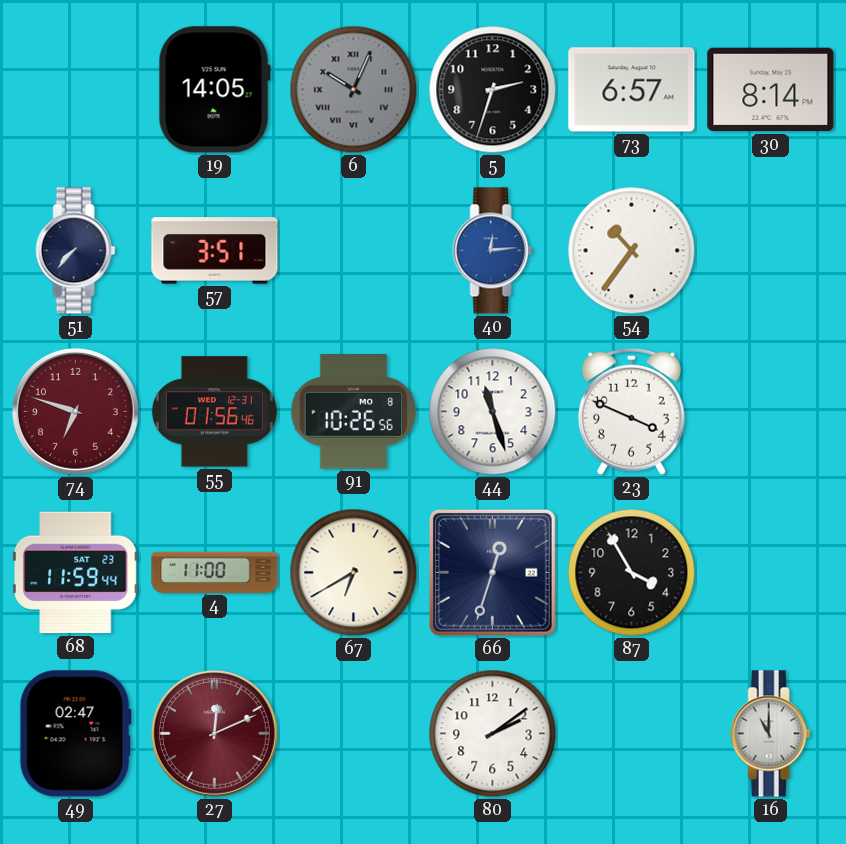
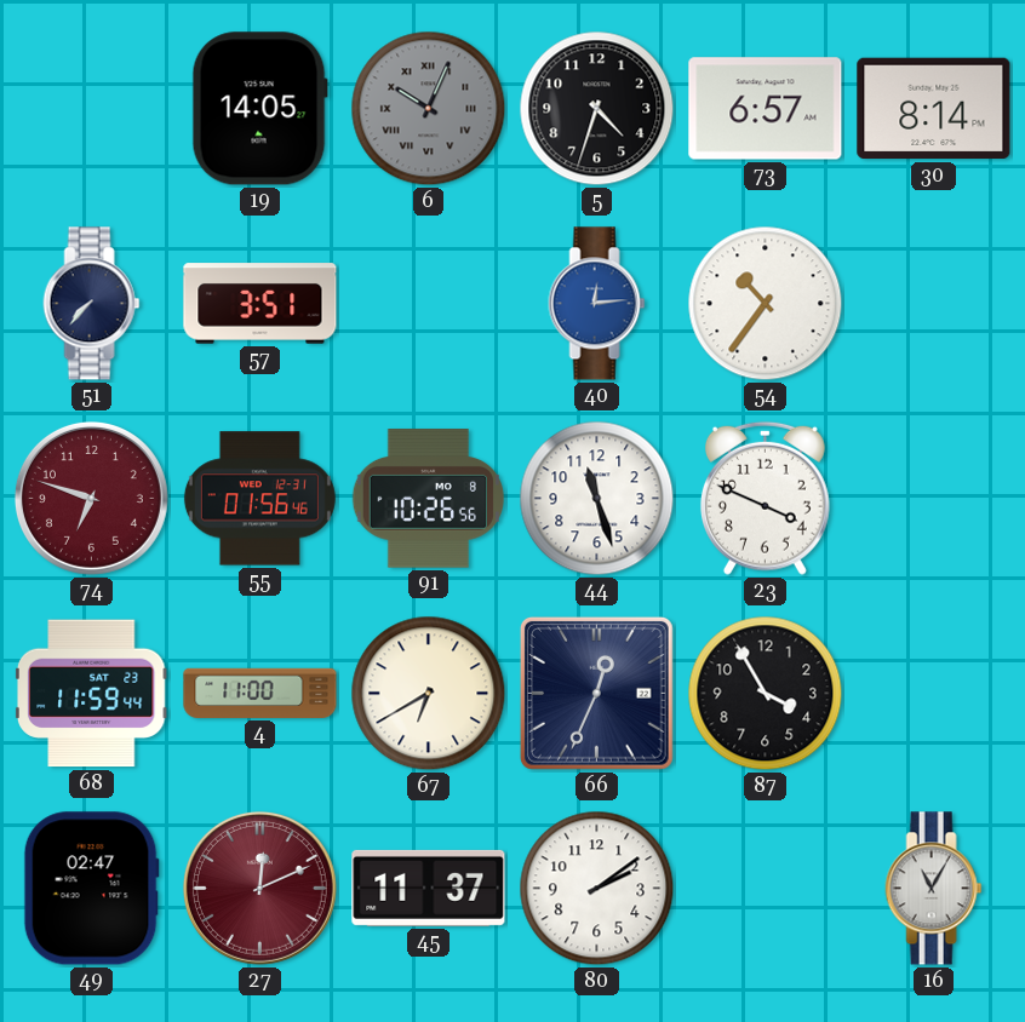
5: 2:33 -> 4:33
66: 12:33 -> 12:34
45: none -> 11:37
16: 11:00 -> 11:05
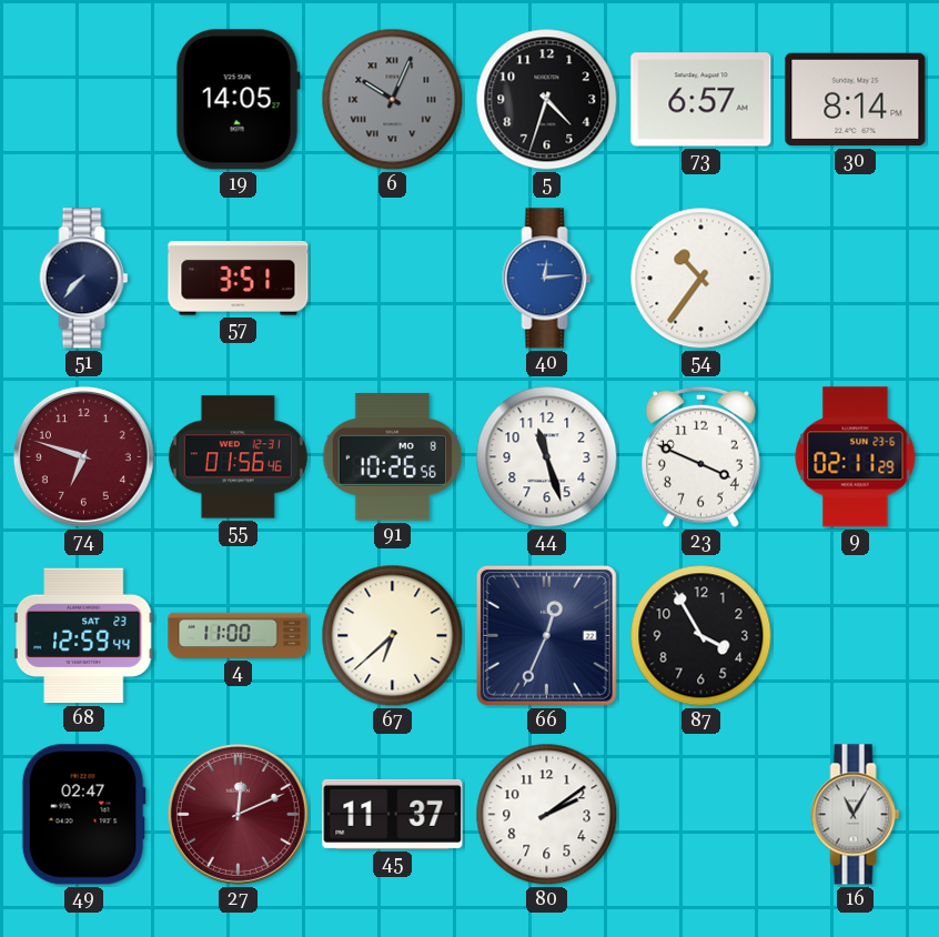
9: none -> 02:11
68: 11:59 -> 12:59
67: 6:40 -> 6:38
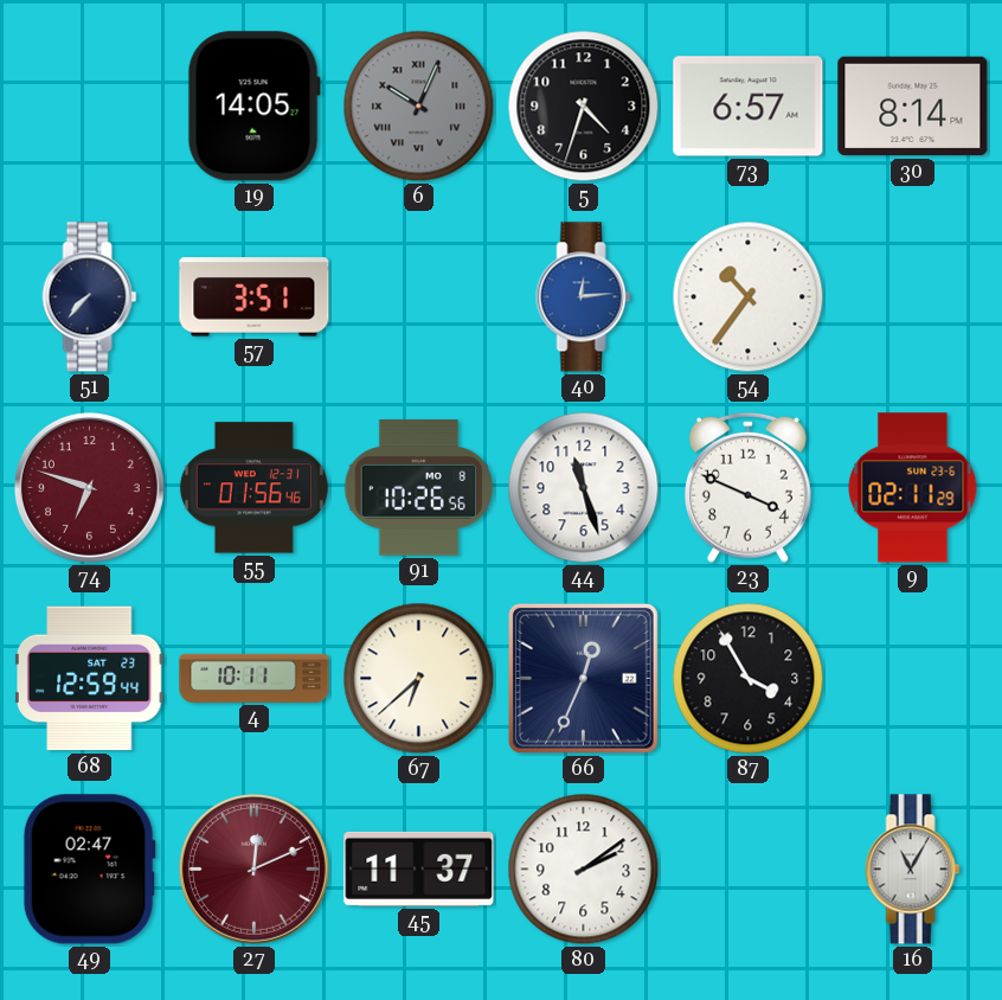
4: 11:00 -> 10:11
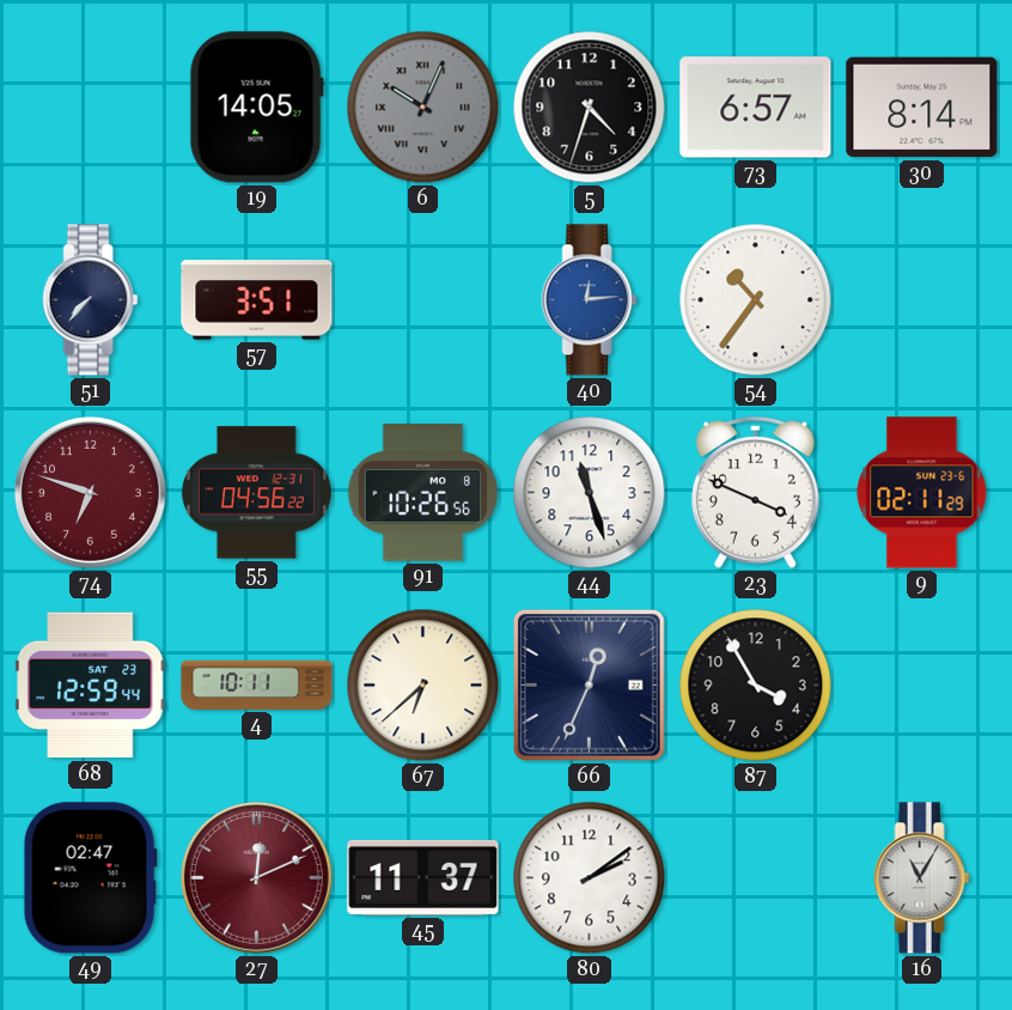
55: 01:56 -> 04:56
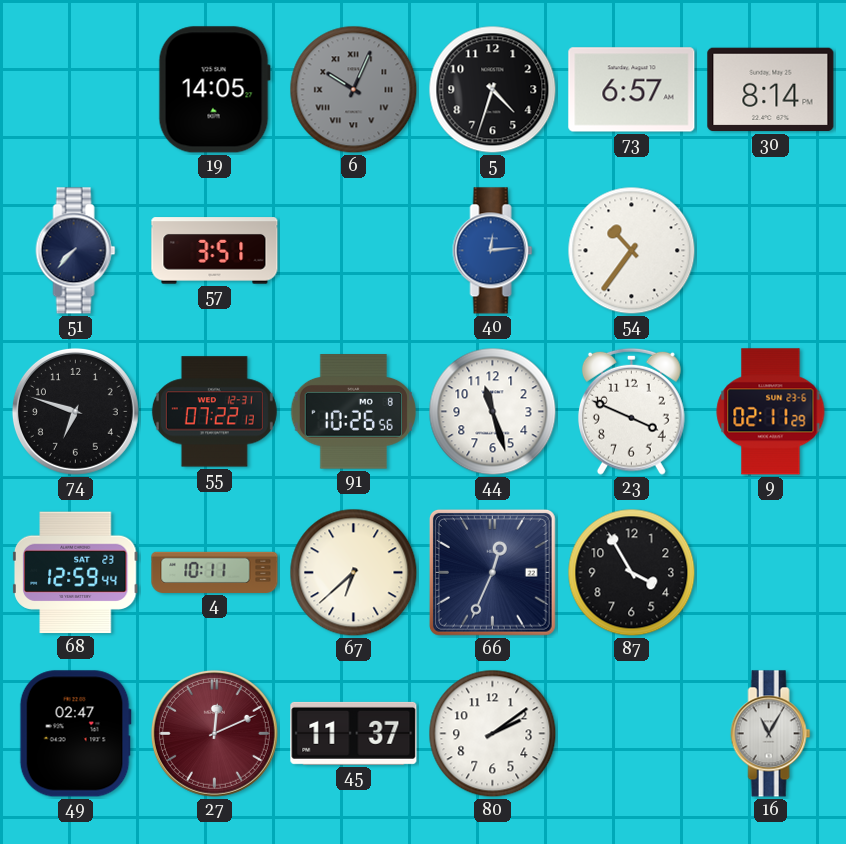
74 dial: burgundy -> black
55: 04:56 -> 07:22
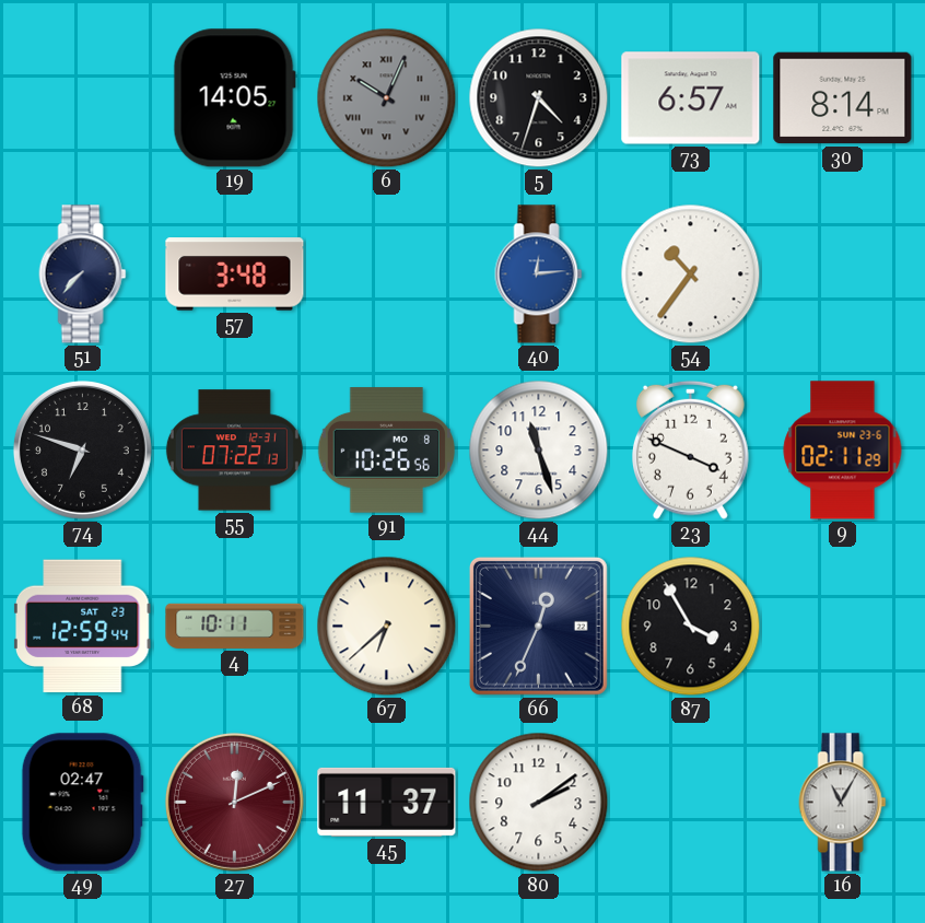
57: 3:51 -> 3:48
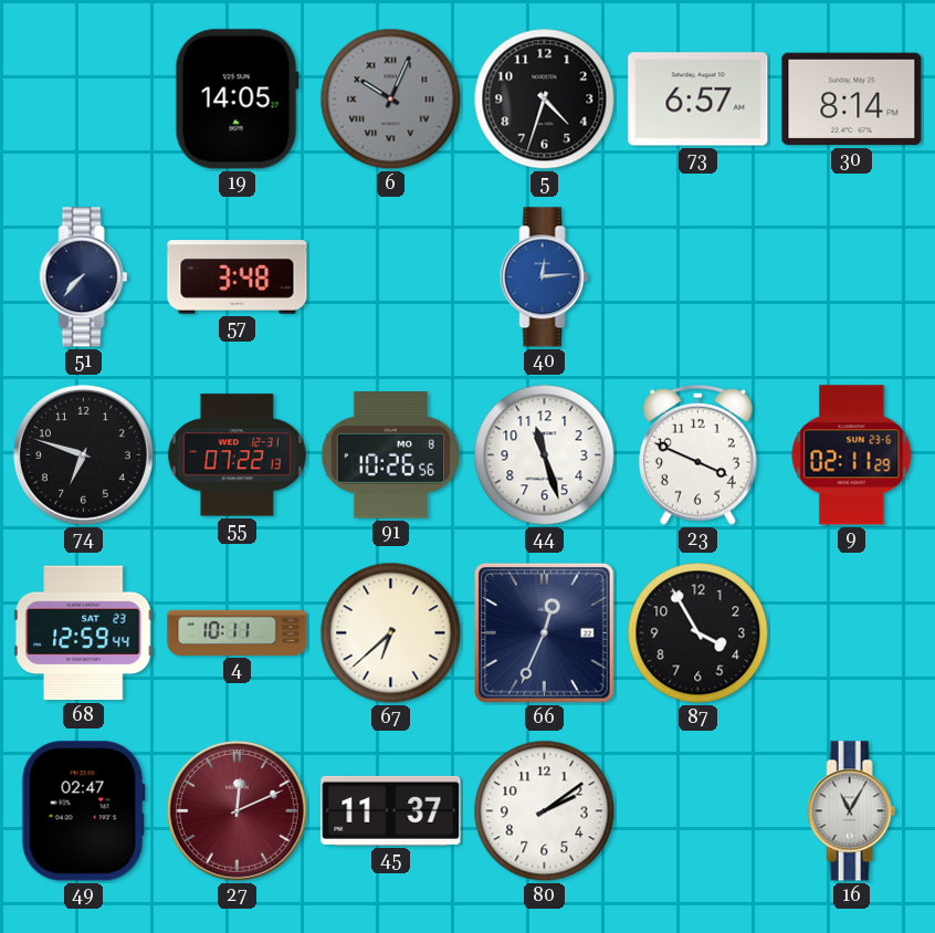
54: 10:36 -> none
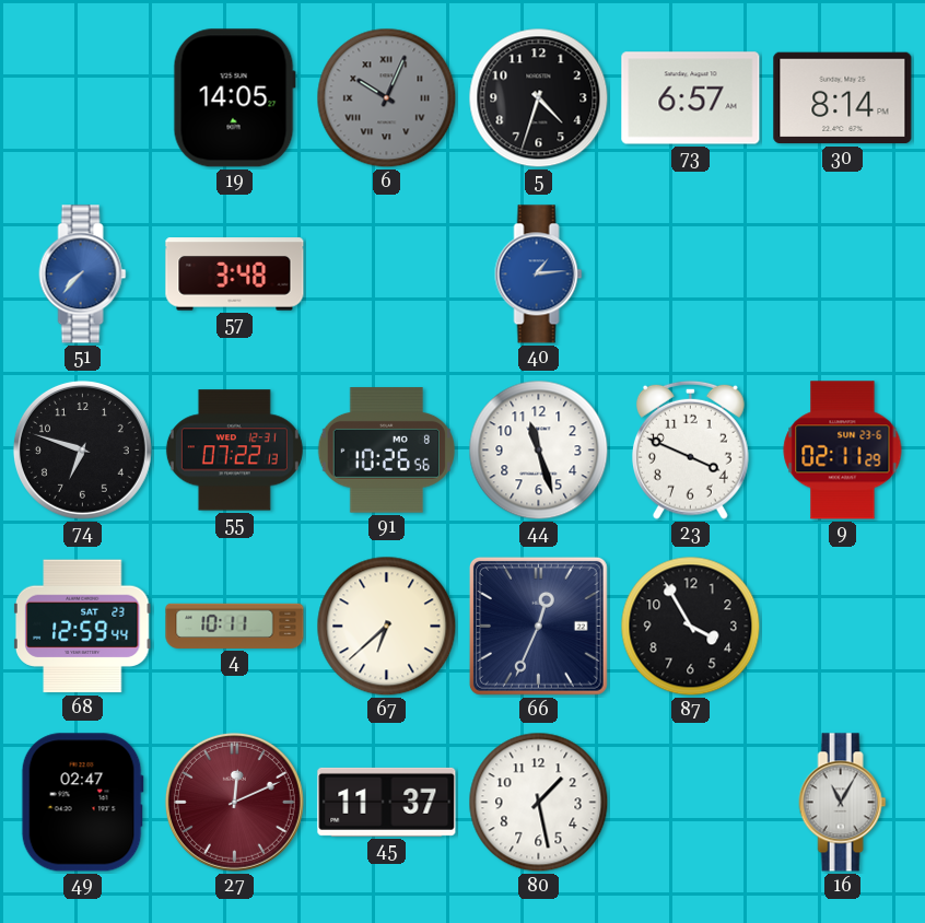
51 dial: navy -> blue
40: 12:14 -> 1:14
80: 2:09 -> 1:28
